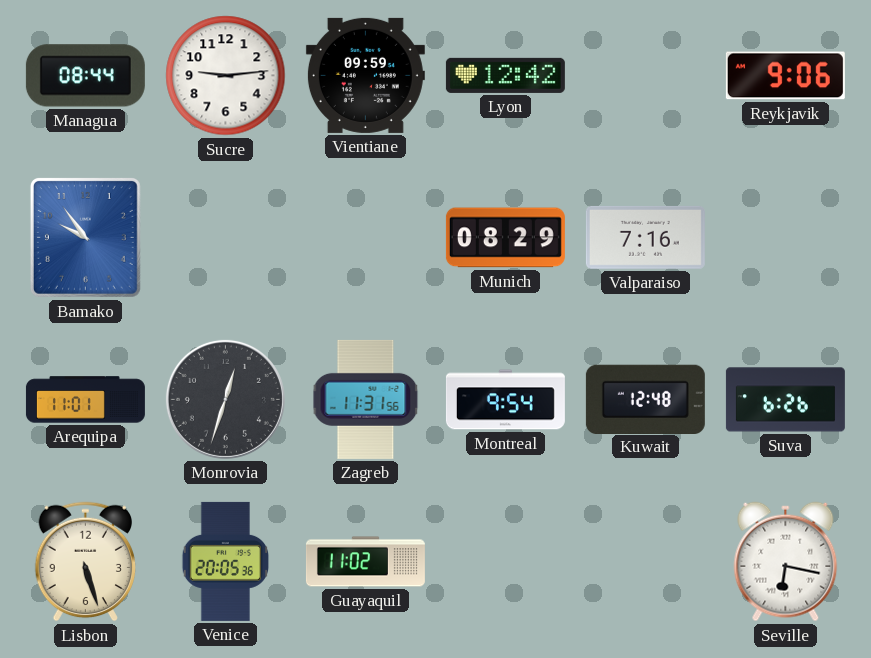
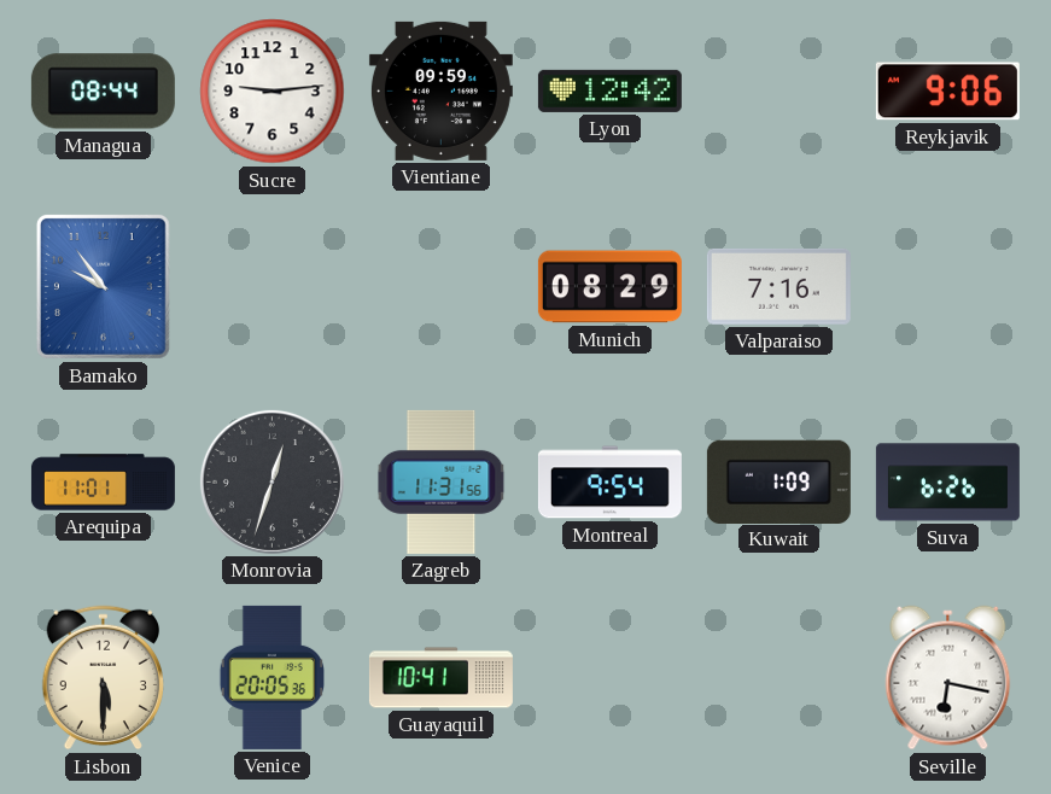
Kuwait: 12:48 -> 1:09
Lisbon: 5:27 -> 5:30
Guayaquil: 11:02 -> 10:41
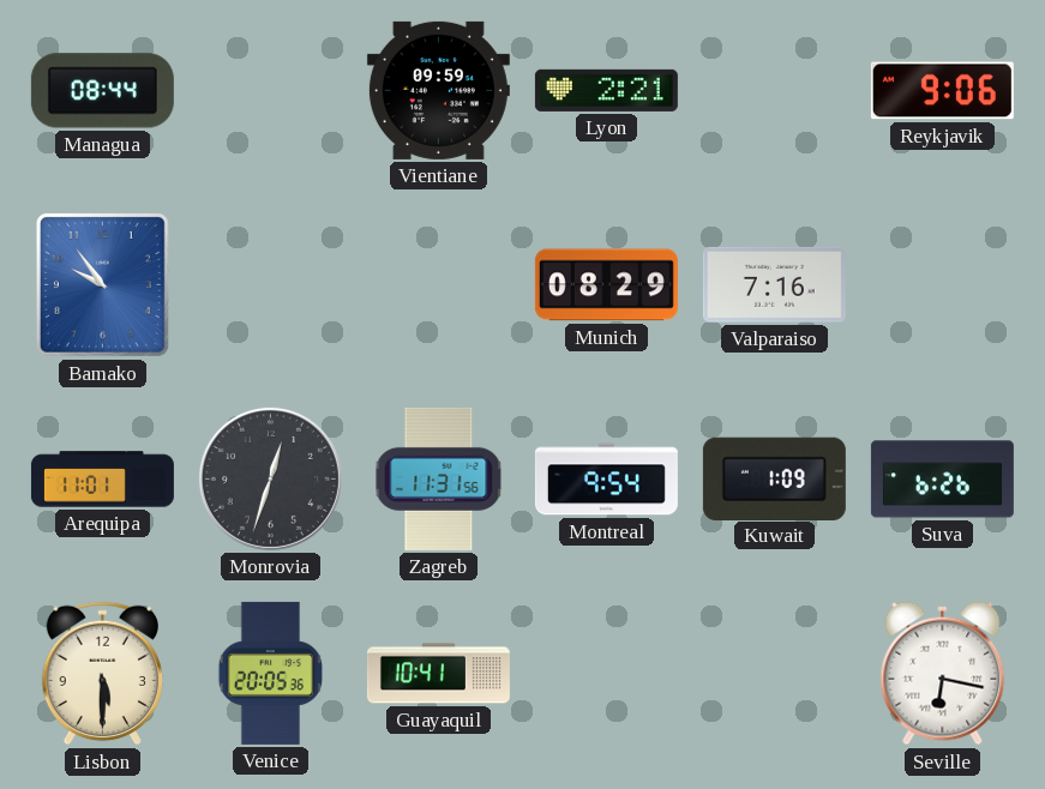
Sucre: 9:14 -> none
Lyon: 12:42 -> 2:21
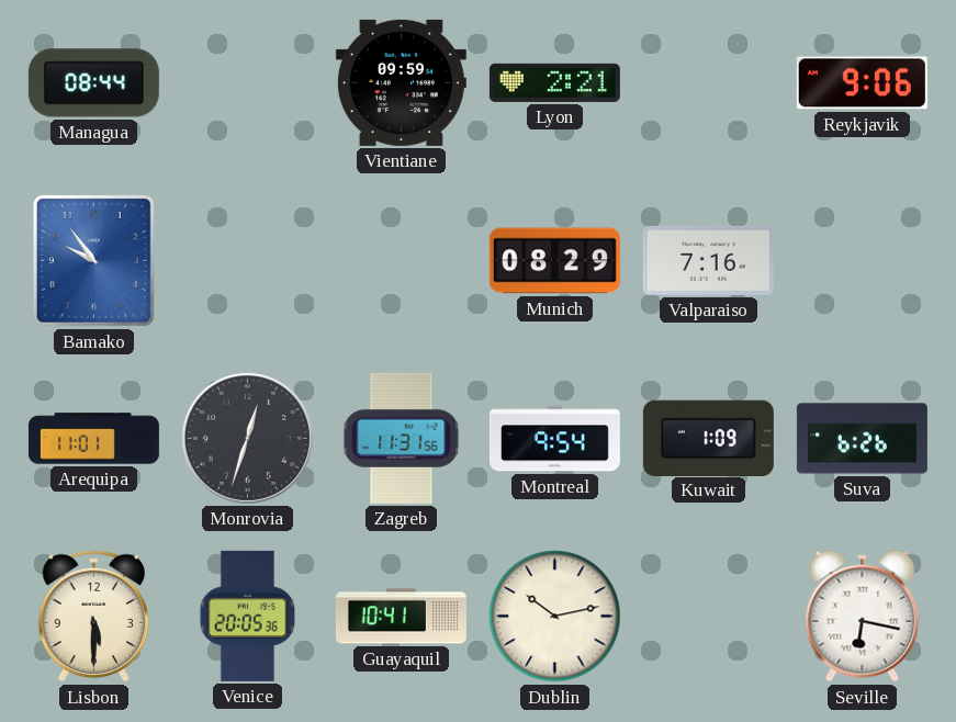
Dublin: none -> 10:13
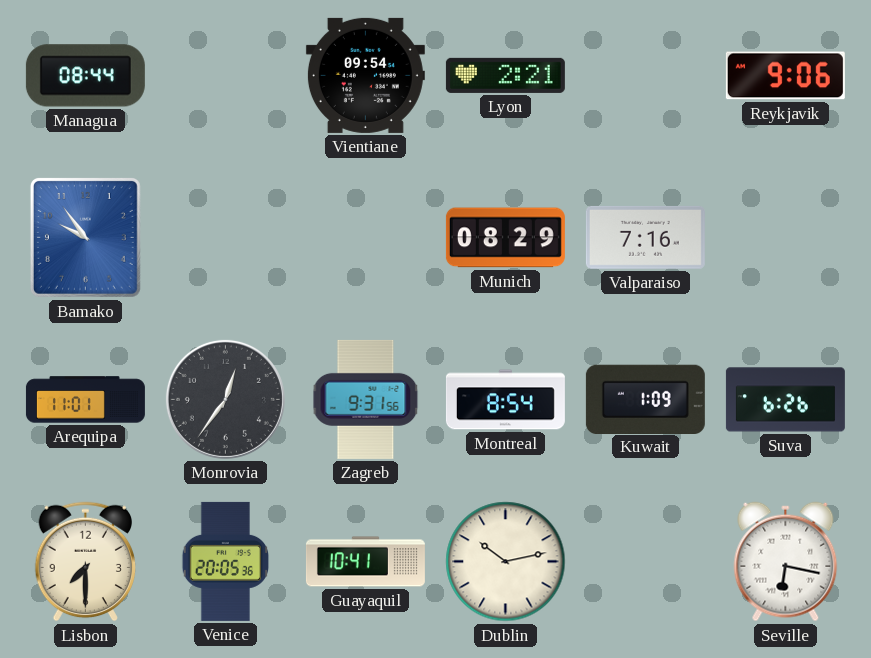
Vientiane: 09:59 -> 09:54
Monrovia: 12:33 -> 12:36
Zagreb: 11:31 -> 9:31
Montreal: 9:54 -> 8:54
Lisbon: 5:30 -> 7:30
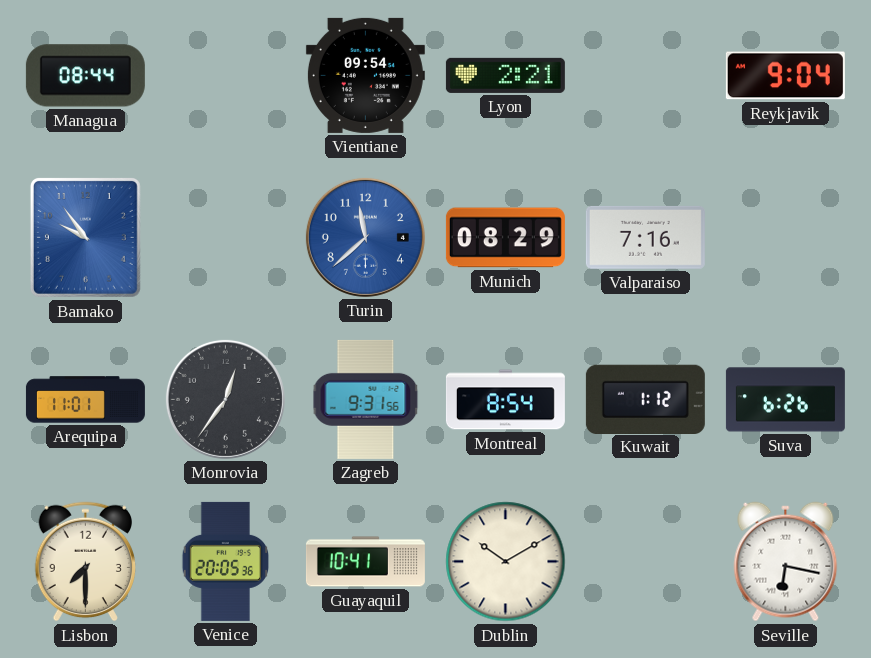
Reykjavik: 9:06 -> 9:04
Turin: none -> 11:38
Kuwait: 1:09 -> 1:12
Dublin: 10:13 -> 10:10
